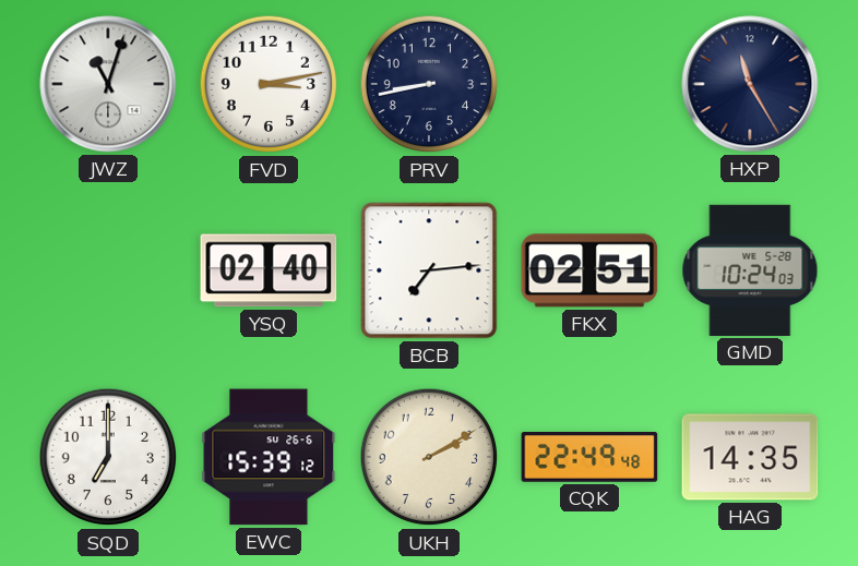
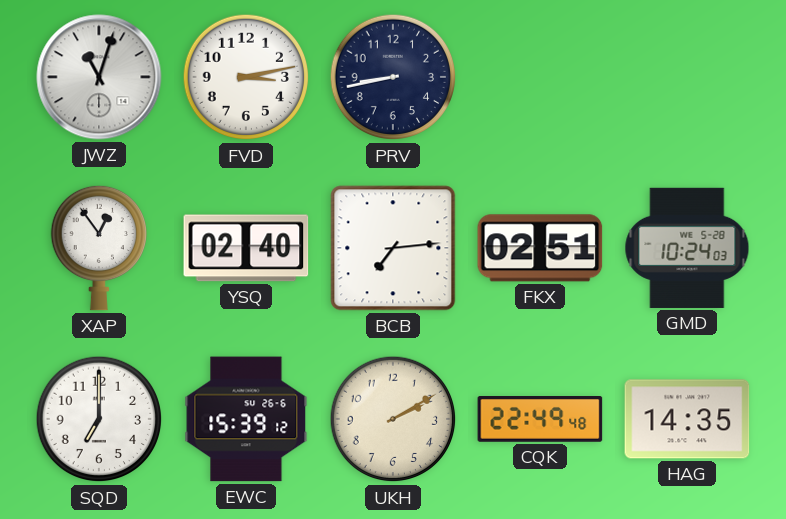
HXP: 11:25 -> none
XAP: none -> 12:54
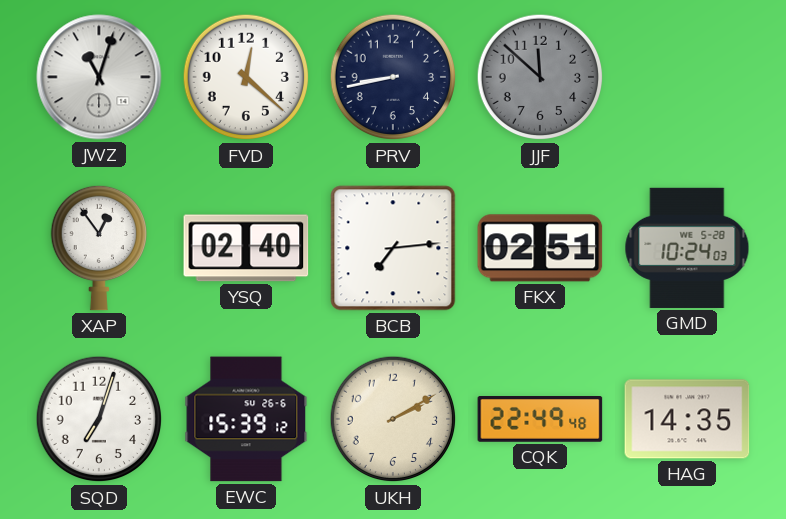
FVD: 3:13 -> 12:22
JJF: none -> 11:52
SQD: 7:00 -> 7:03
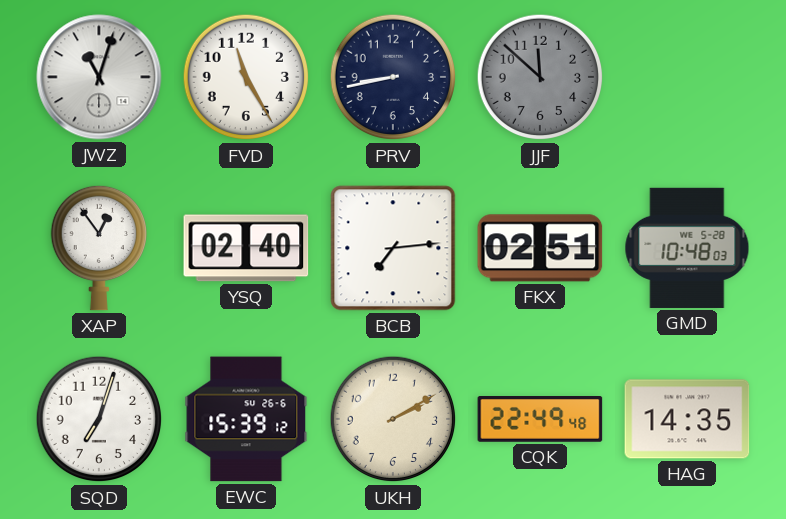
FVD: 12:22 -> 11:25
GMD: 10:24 -> 10:48
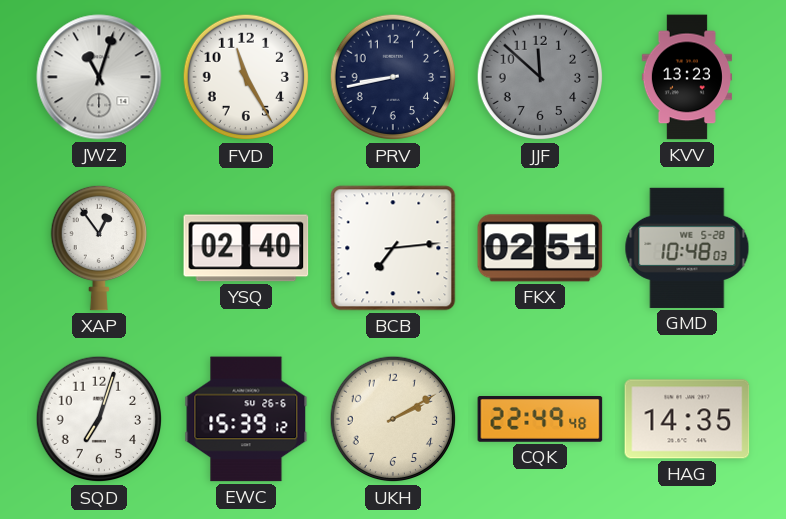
KVV: none -> 13:23
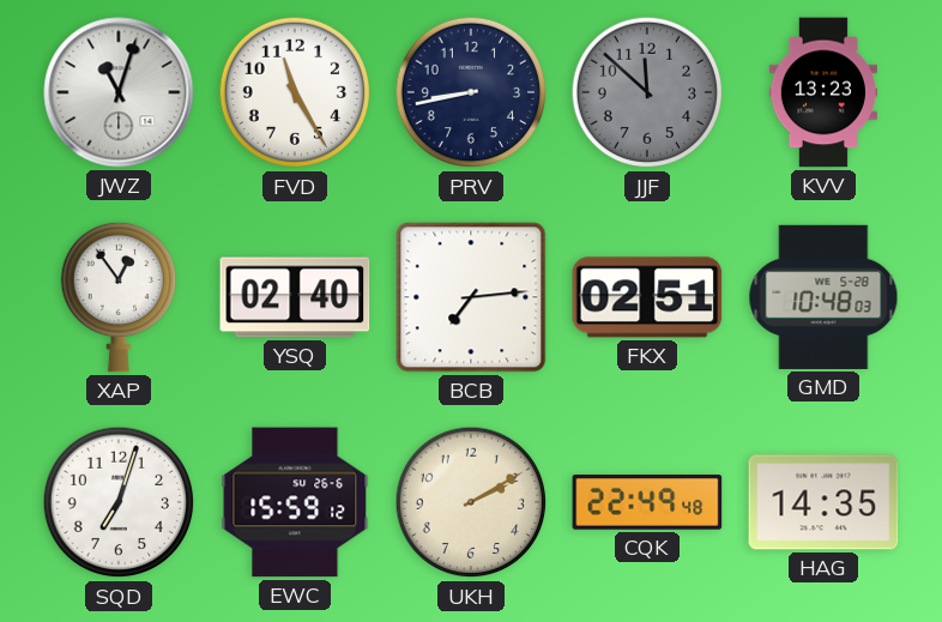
EWC: 15:39 -> 15:59
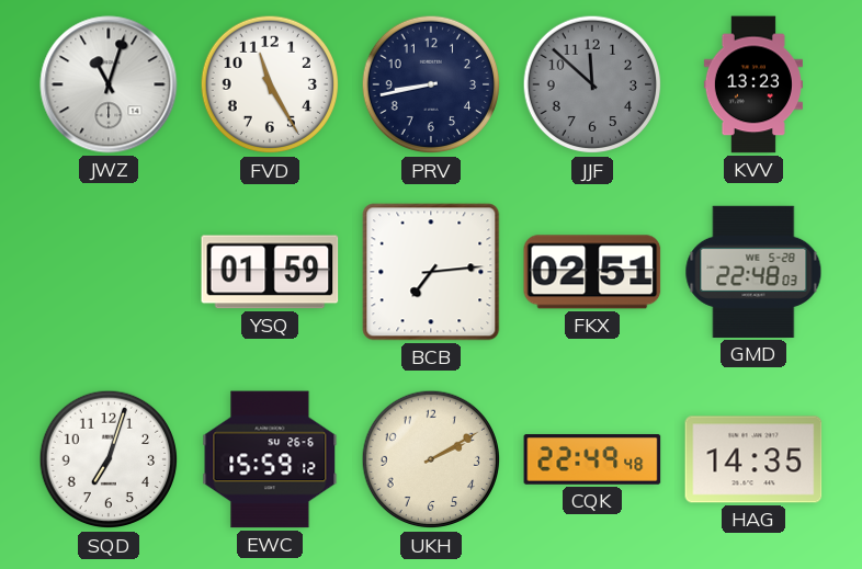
XAP: 12:54 -> none
YSQ: 02:40 -> 01:59
GMD: 10:48 -> 22:48
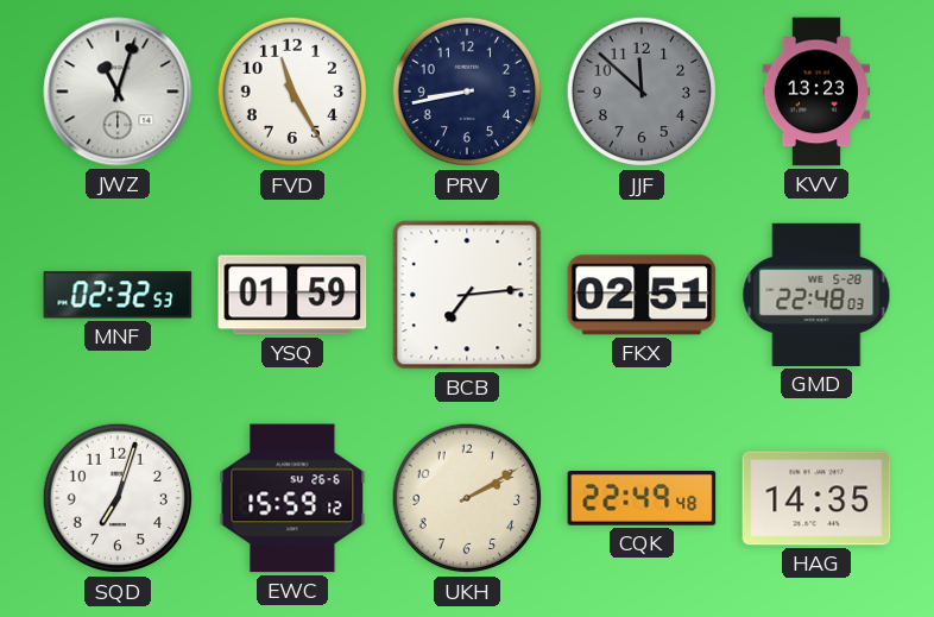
MNF: none -> 02:32
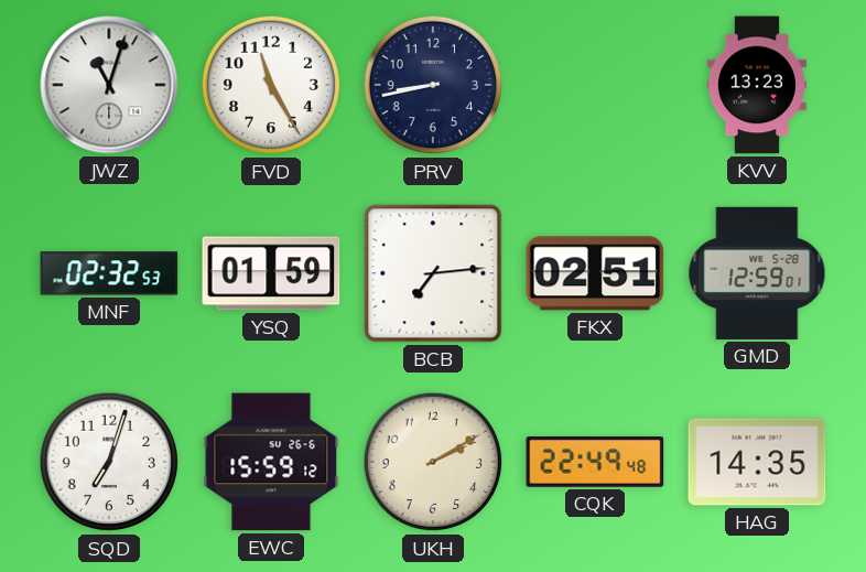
JJF: 11:52 -> none
GMD: 22:48 -> 12:59
